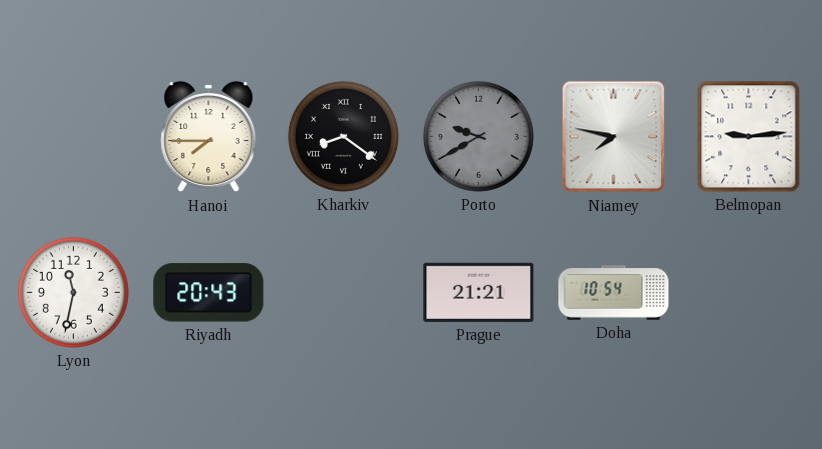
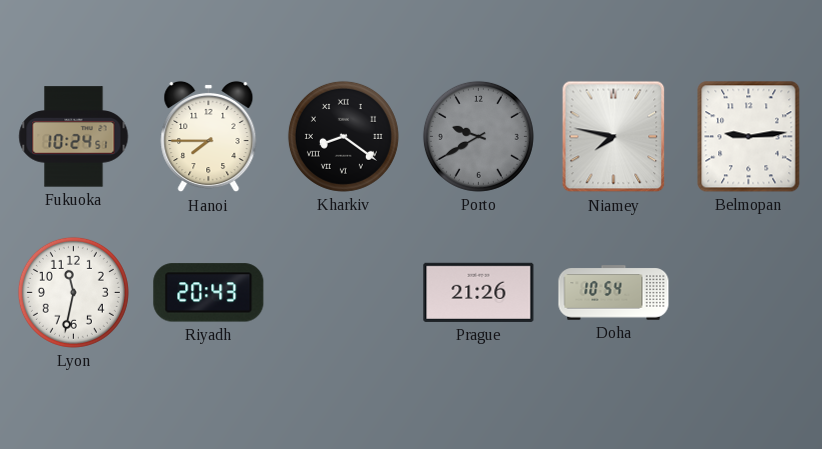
Fukuoka: none -> 10:24
Prague: 21:21 -> 21:26
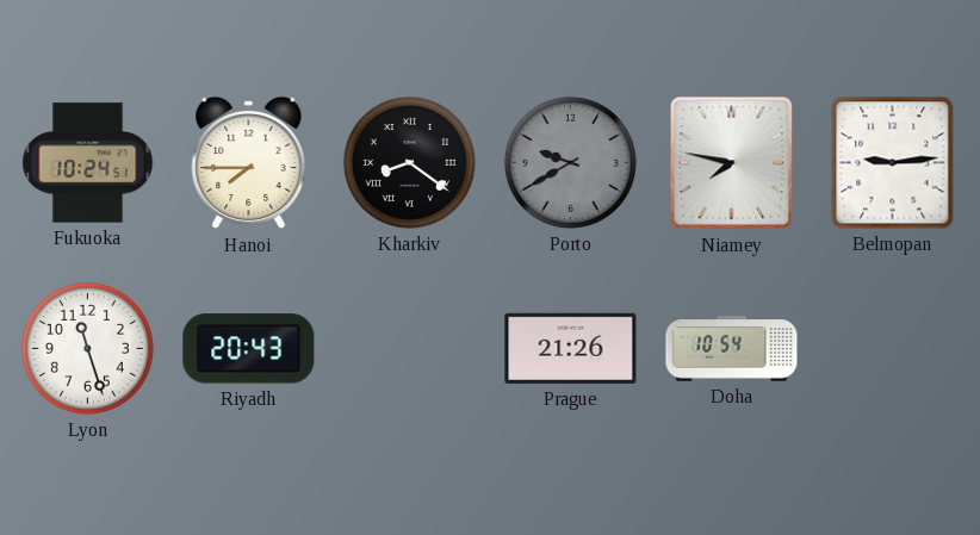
Lyon: 11:32 -> 11:27
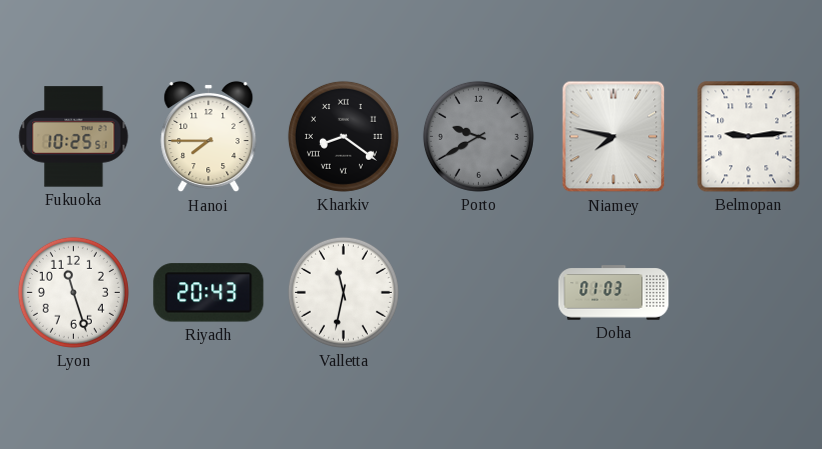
Fukuoka: 10:24 -> 10:25
Valletta: none -> 11:32
Prague: 21:26 -> none
Doha: 10:54 -> 01:03
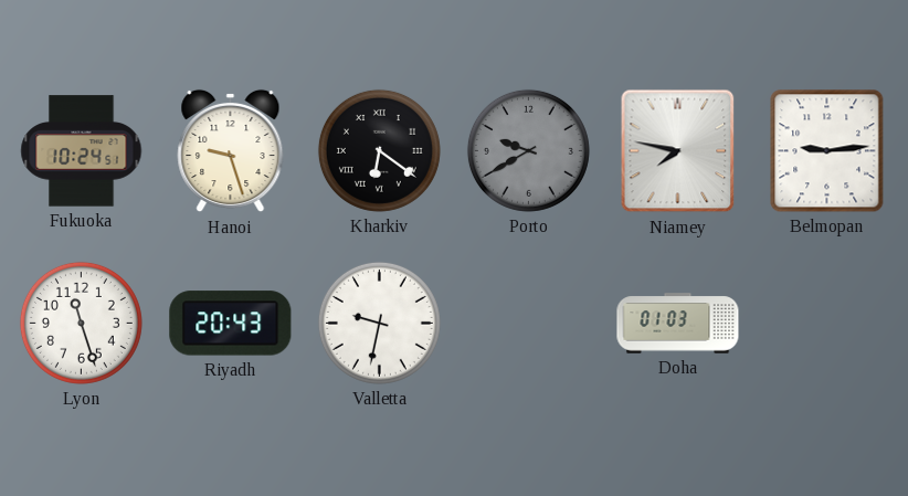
Fukuoka: 10:25 -> 10:24
Hanoi: 7:45 -> 9:27
Kharkiv: 8:21 -> 6:21
Valletta: 11:32 -> 9:32
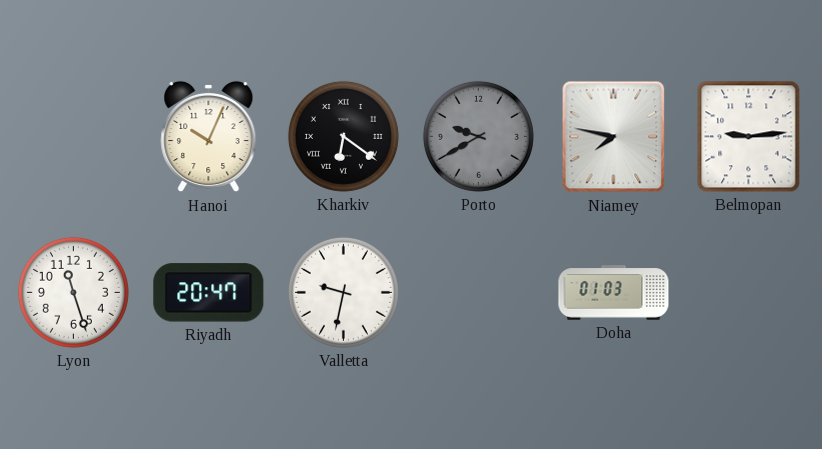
Fukuoka: 10:24 -> none
Hanoi: 9:27 -> 10:04
Riyadh: 20:43 -> 20:47
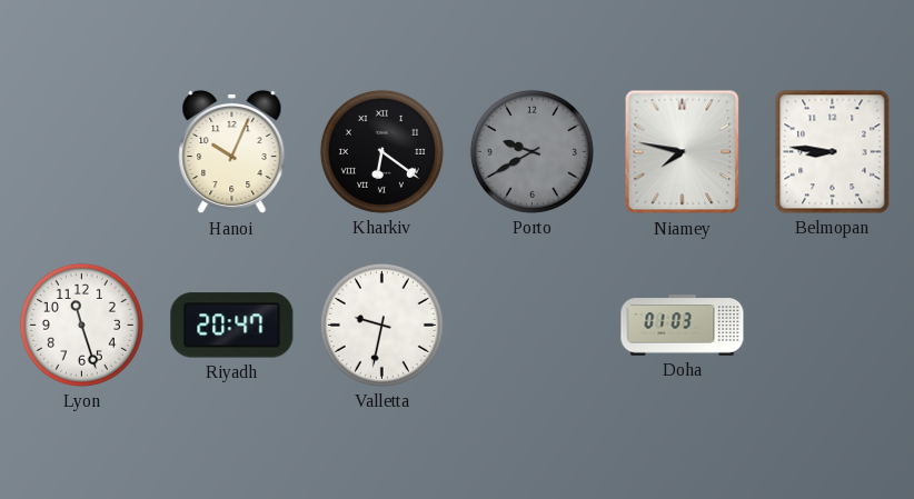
Belmopan: 9:14 -> 8:46
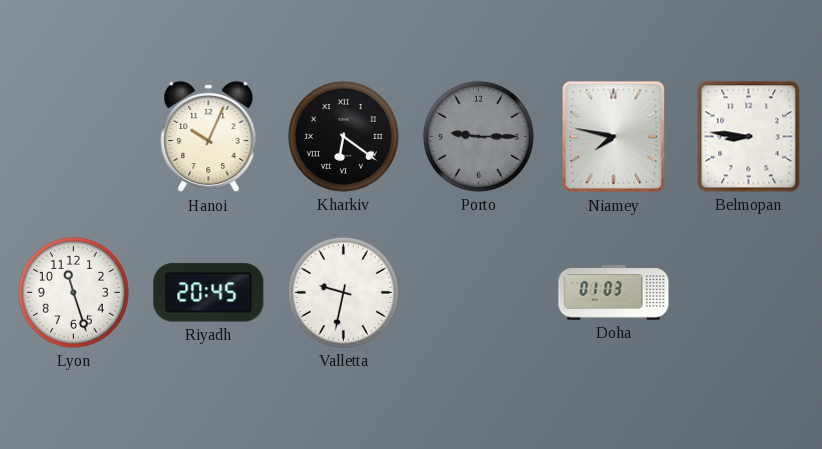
Porto: 9:40 -> 9:15
Riyadh: 20:47 -> 20:45
